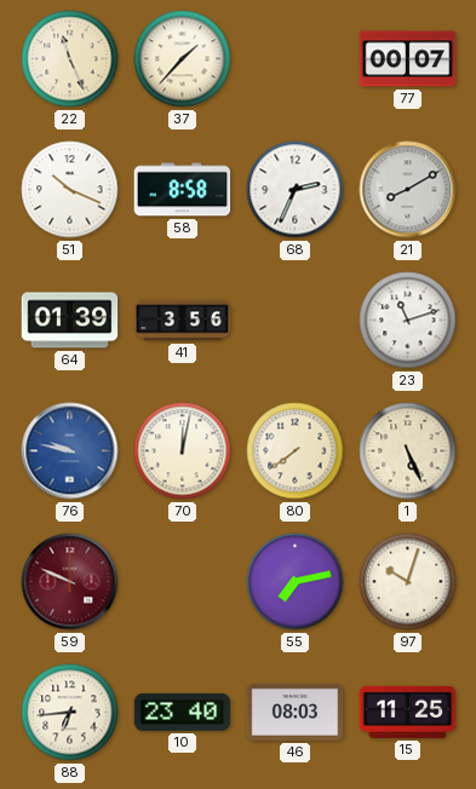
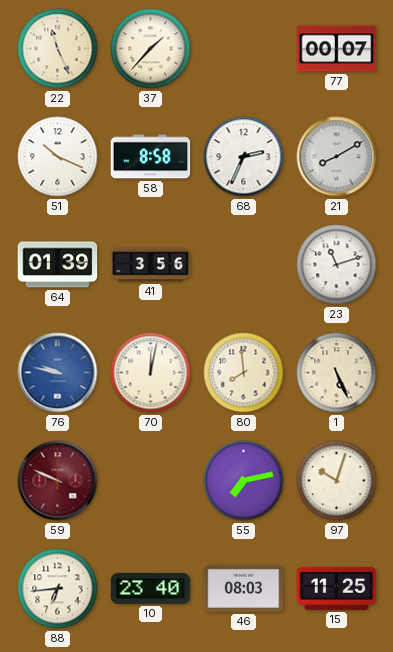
80: 7:39 -> 7:59
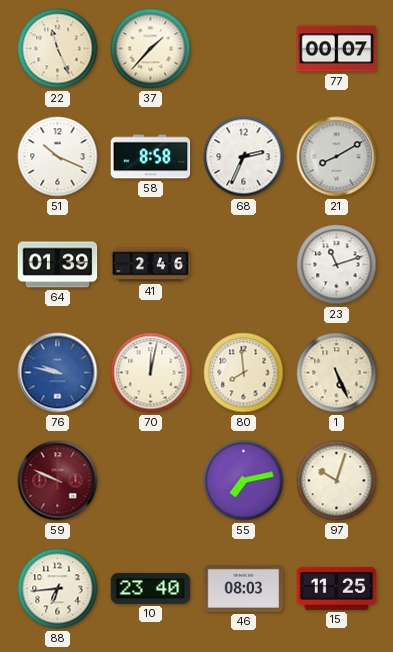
41: 3:56 -> 2:46
